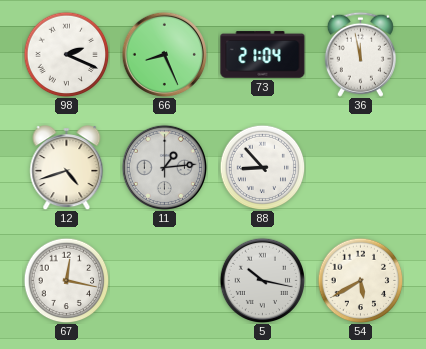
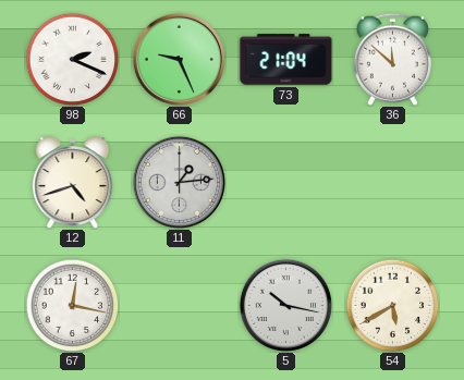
66: 8:26 -> 9:26
36: 11:58 -> 11:52
88: 8:53 -> none
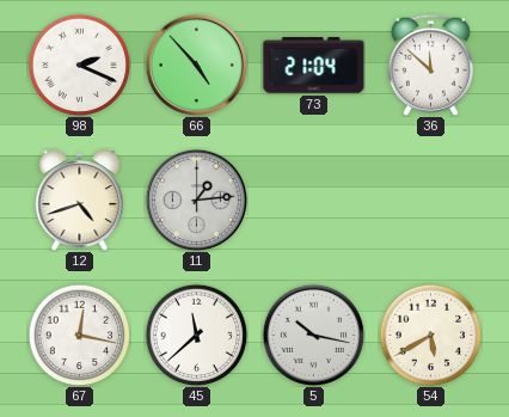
66: 9:26 -> 4:53
45: none -> 11:38
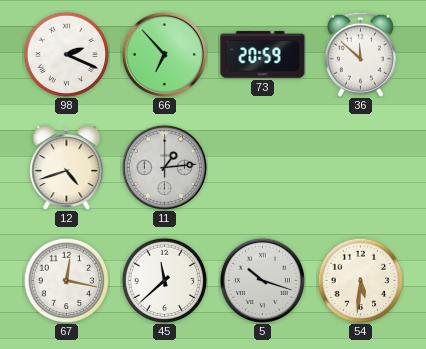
66: 4:53 -> 6:53
73: 21:04 -> 20:59
5: 10:17 -> 10:18
54: 5:40 -> 5:31
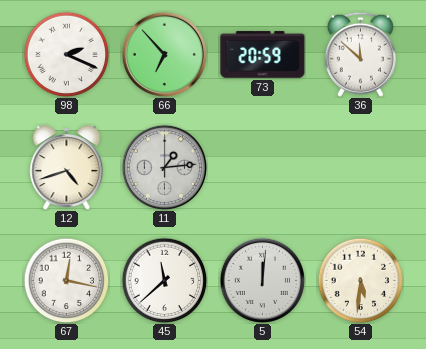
5: 10:18 -> 12:01
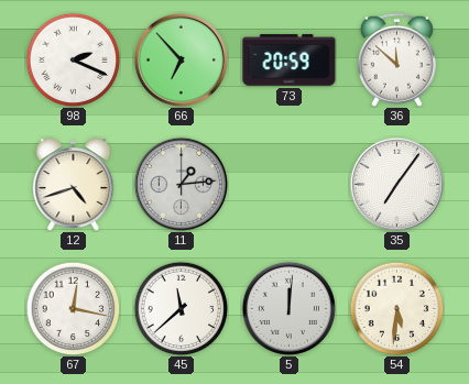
35: none -> 7:06
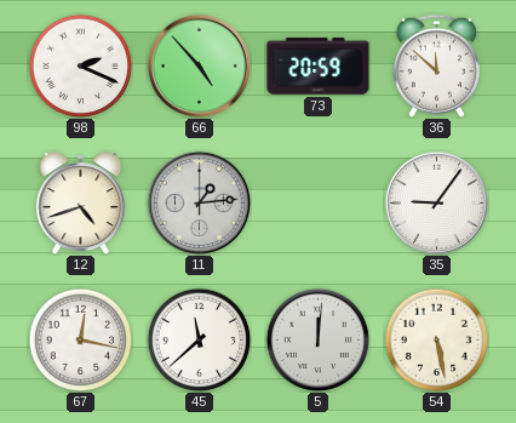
66: 6:53 -> 4:53
35: 7:06 -> 9:06
54: 5:31 -> 5:28
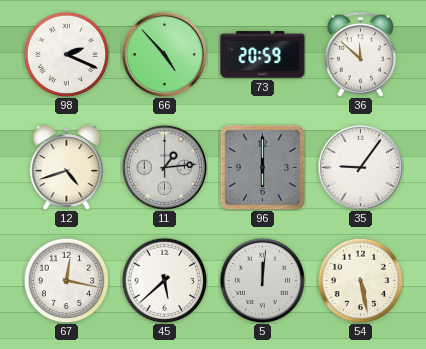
96: none -> 6:00
45: 11:38 -> 5:38
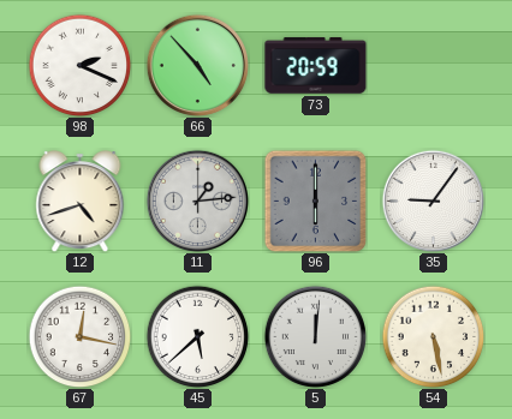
36: 11:52 -> none
